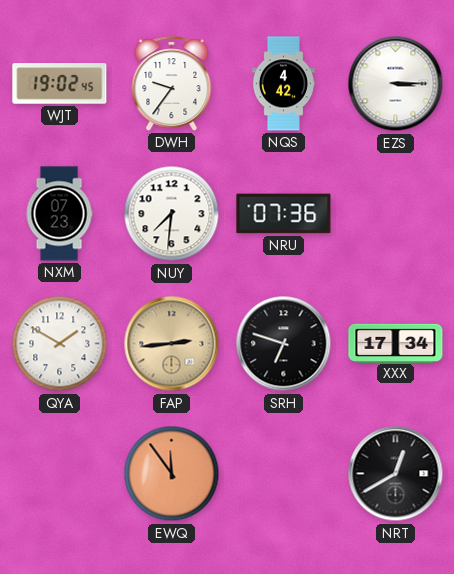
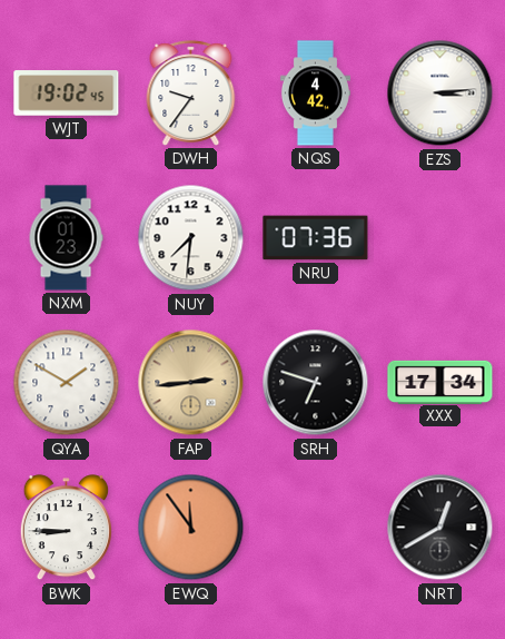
EZS: 3:15 -> 3:14
NXM: 07:23 -> 01:23
BWK: none -> 8:45
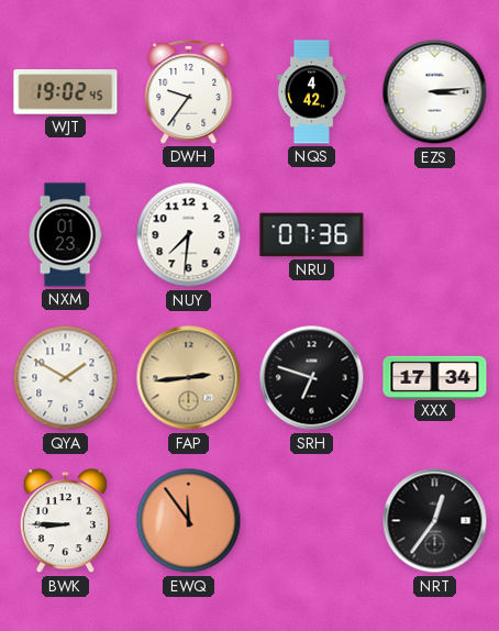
NRT: 12:40 -> 12:36
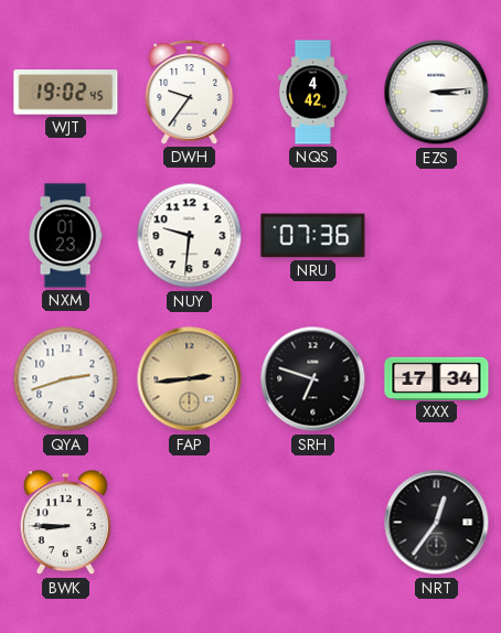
NUY: 7:31 -> 9:31
QYA: 1:50 -> 2:42
EWQ: 11:54 -> none
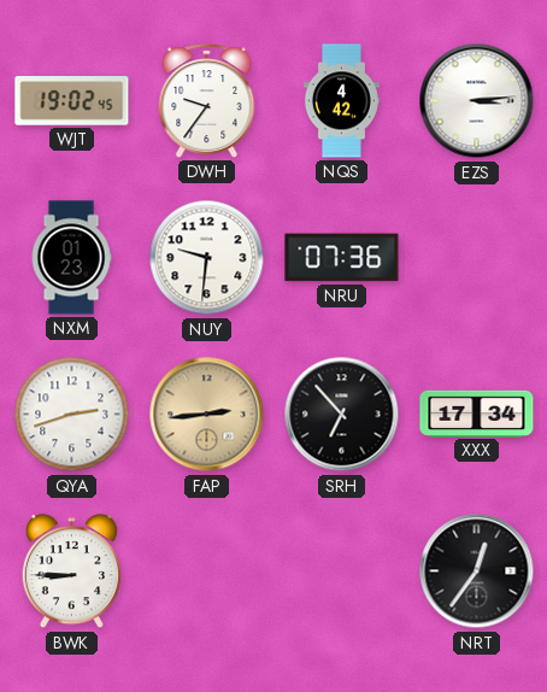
SRH: 6:48 -> 6:53
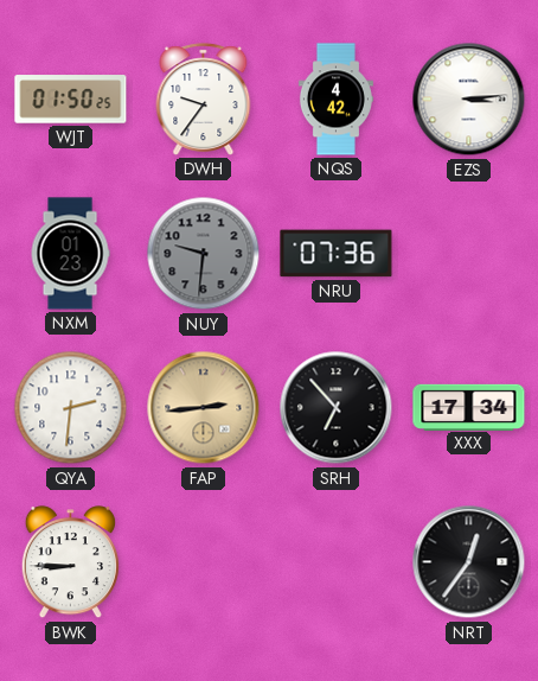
WJT: 19:02 -> 01:50
NUY dial: white -> grey
QYA: 2:42 -> 2:31
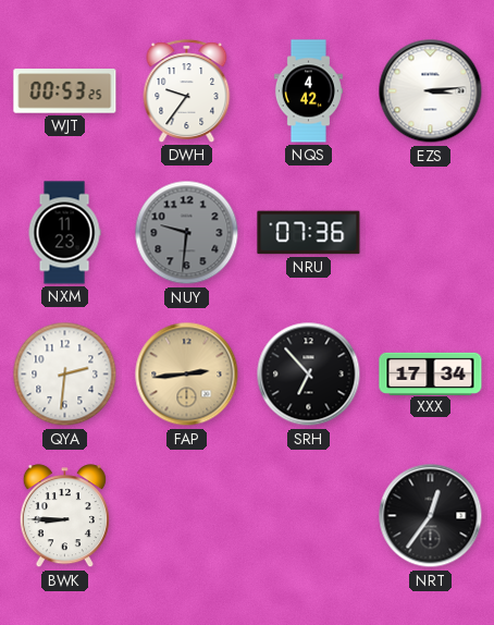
WJT: 01:50 -> 00:53
NXM: 01:23 -> 11:23
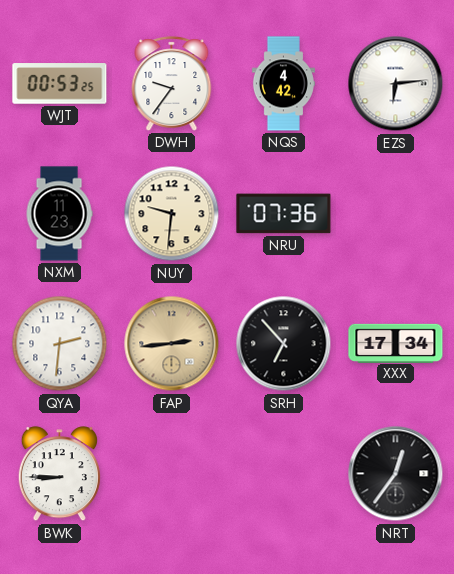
EZS: 3:14 -> 6:14
NUY dial: grey -> cream
